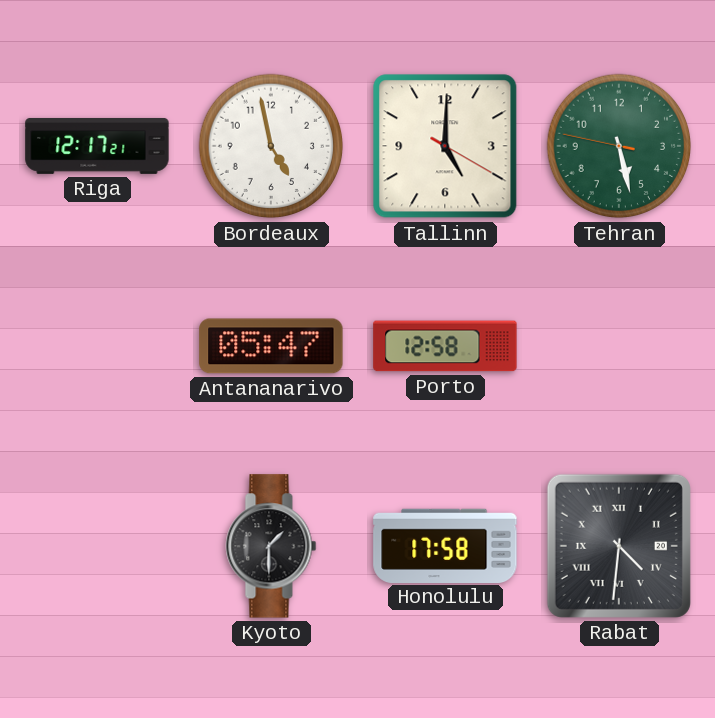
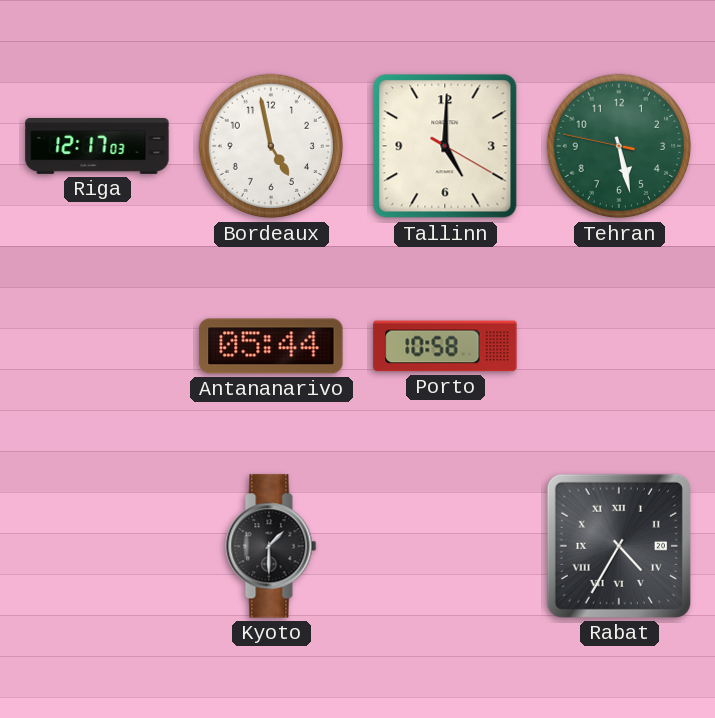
Riga: 12:17:21 -> 12:17:03
Antananarivo: 05:47 -> 05:44
Porto: 12:58 -> 10:58
Honolulu: 17:58 -> none
Rabat: 4:31 -> 4:35
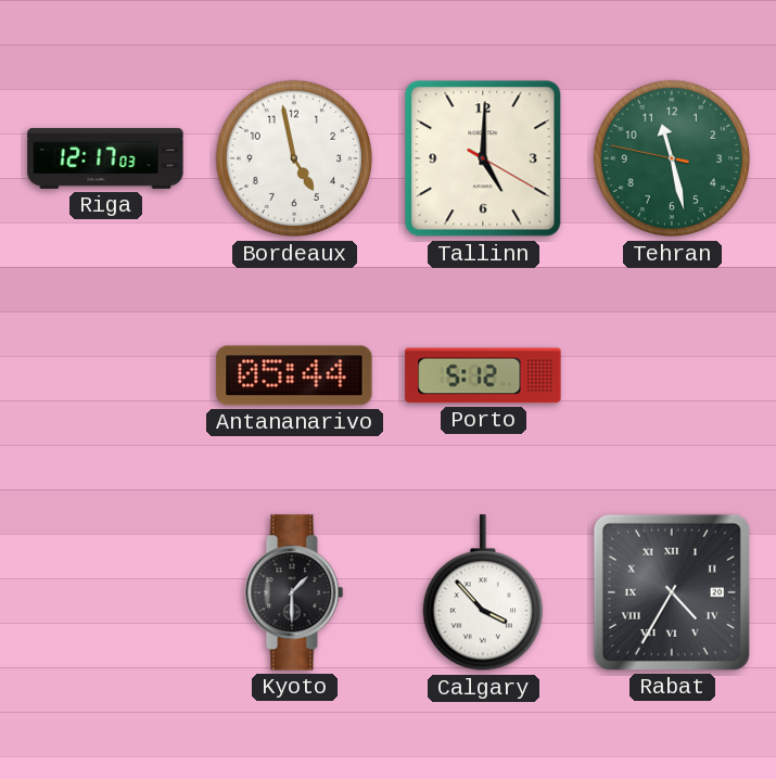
Tehran: 5:27 -> 11:27
Porto: 10:58 -> 5:12
Calgary: none -> 3:53
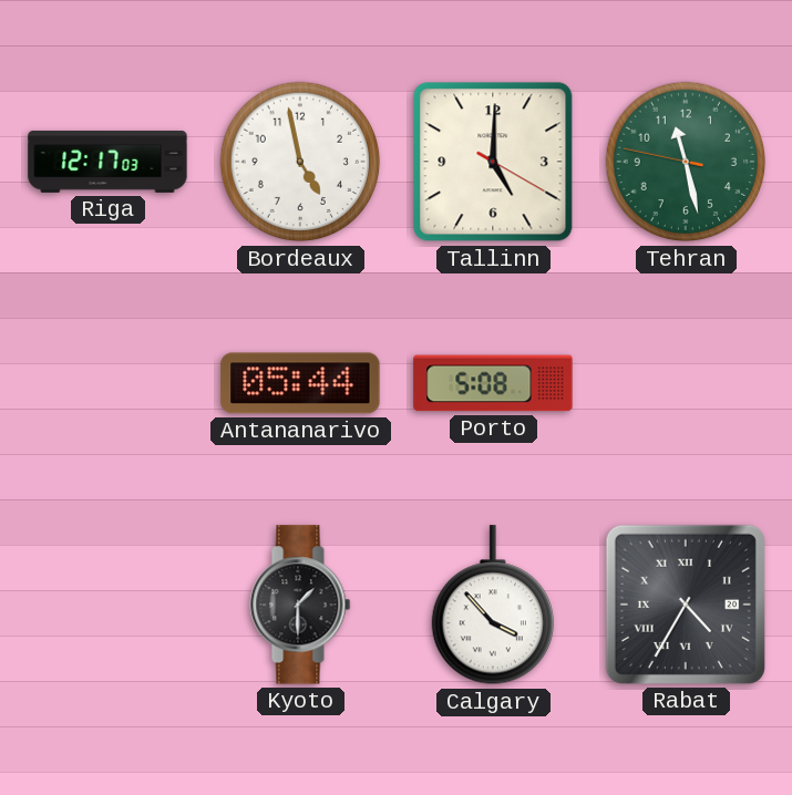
Porto: 5:12 -> 5:08
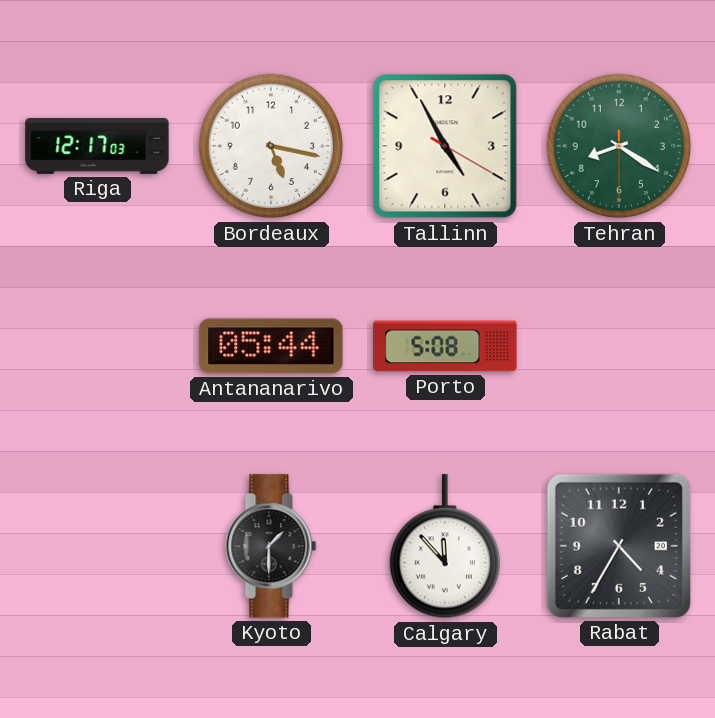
Bordeaux: 4:58 -> 5:17
Tallinn: 5:00 -> 4:55
Tehran: 11:27 -> 8:20
Calgary: 3:53 -> 11:53
Rabat numerals: Roman -> Arabic
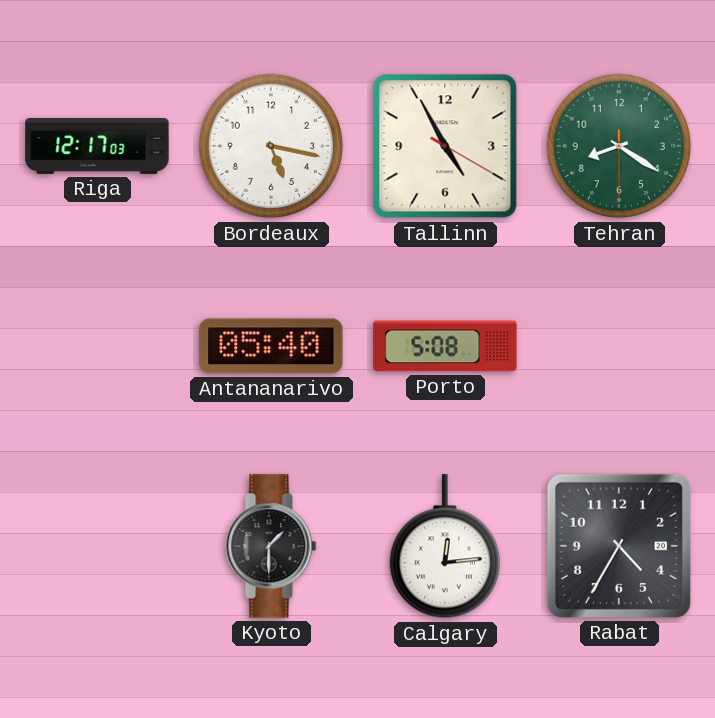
Antananarivo: 05:44 -> 05:40
Calgary: 11:53 -> 12:14
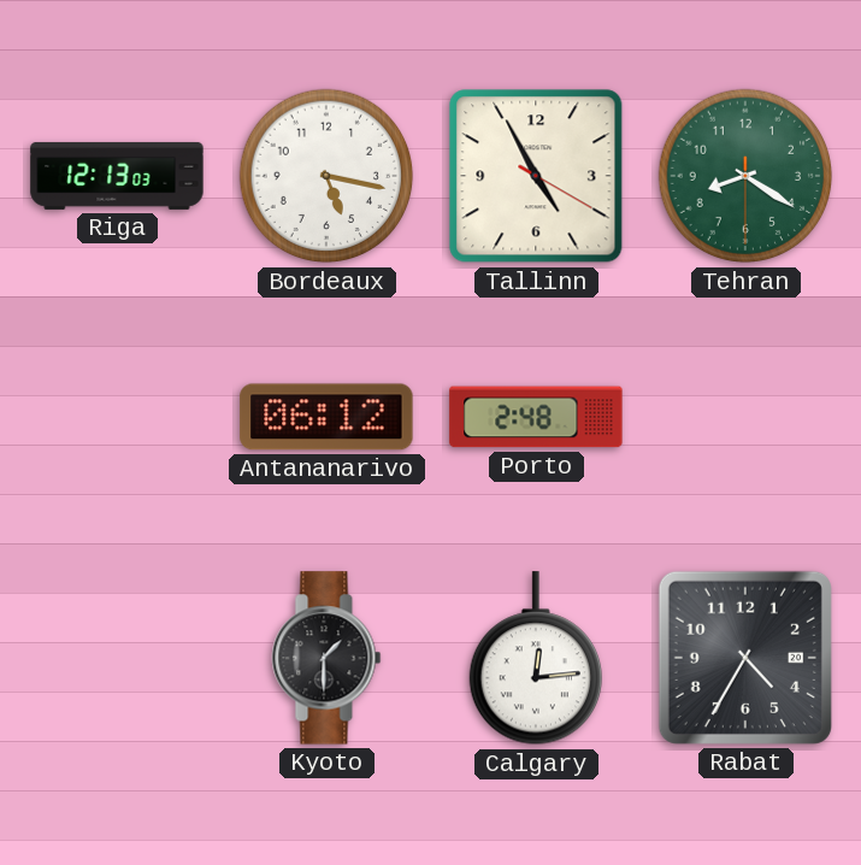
Riga: 12:17 -> 12:13
Antananarivo: 05:40 -> 06:12
Porto: 5:08 -> 2:48
